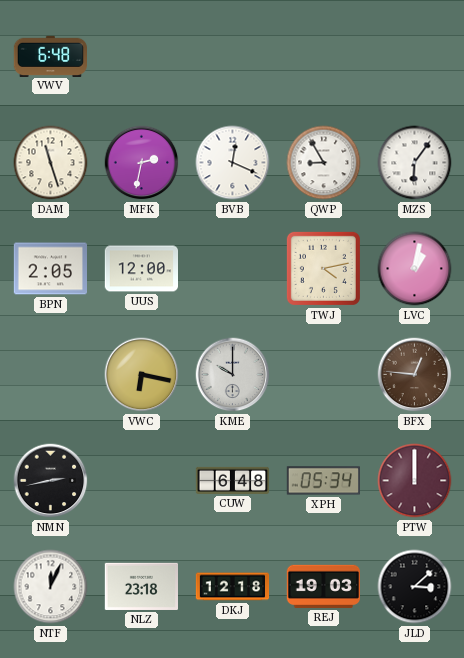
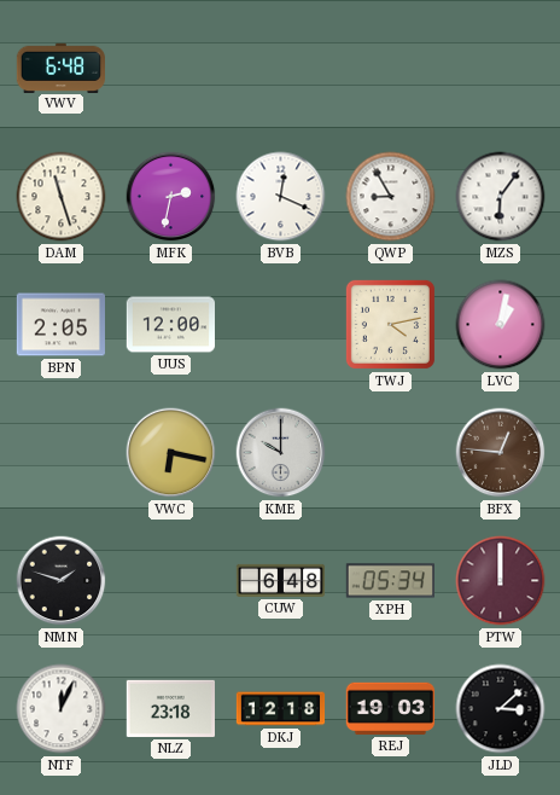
NMN: 2:43 -> 1:48
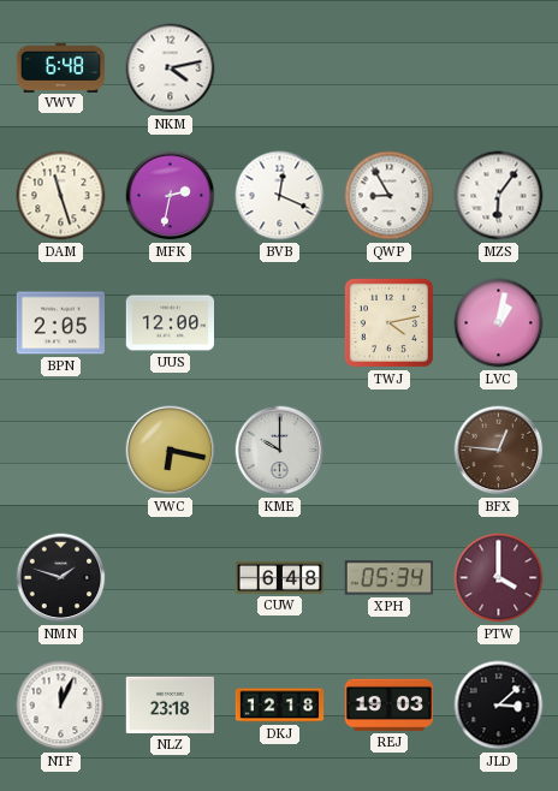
NKM: none -> 4:13
PTW: 12:00 -> 4:00
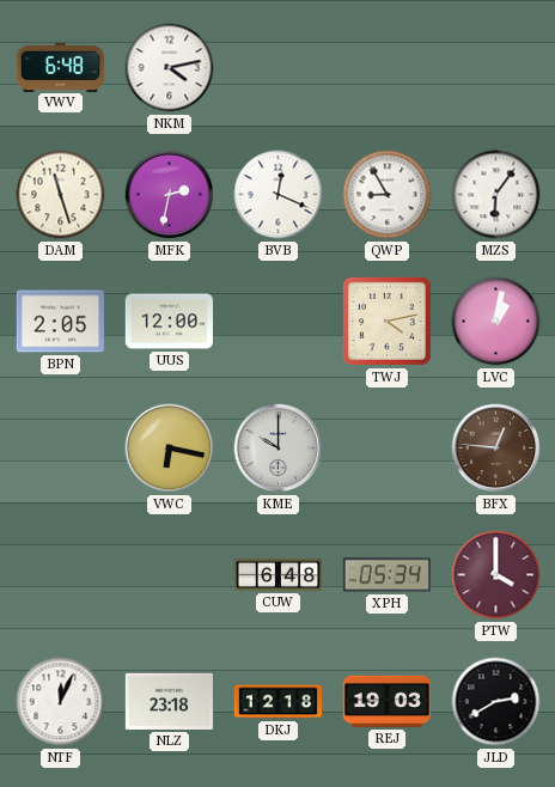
NMN: 1:48 -> none
JLD: 3:08 -> 2:40
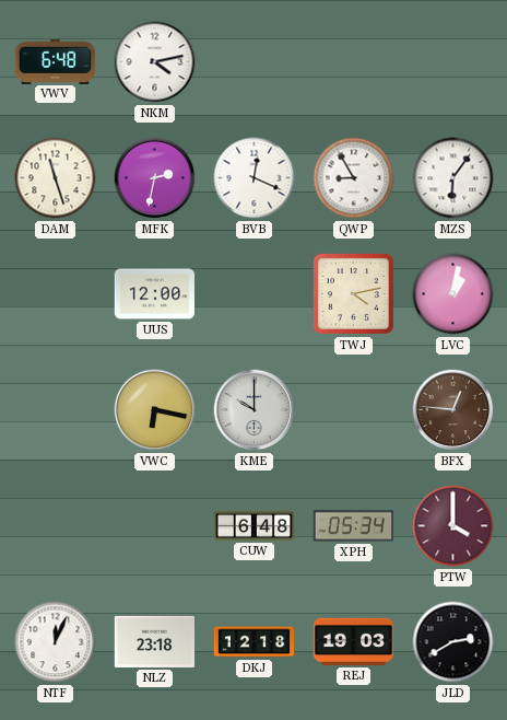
BPN: 2:05 -> none
